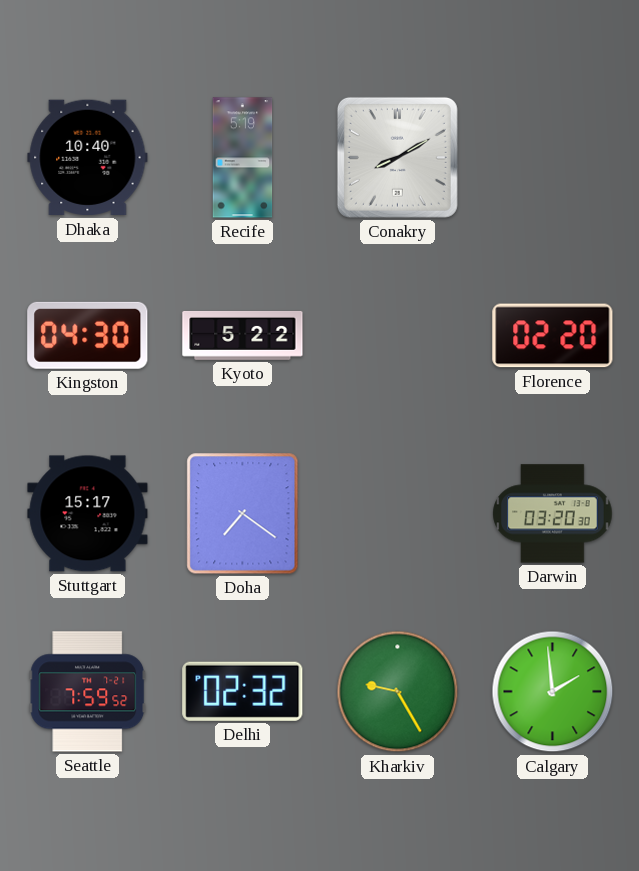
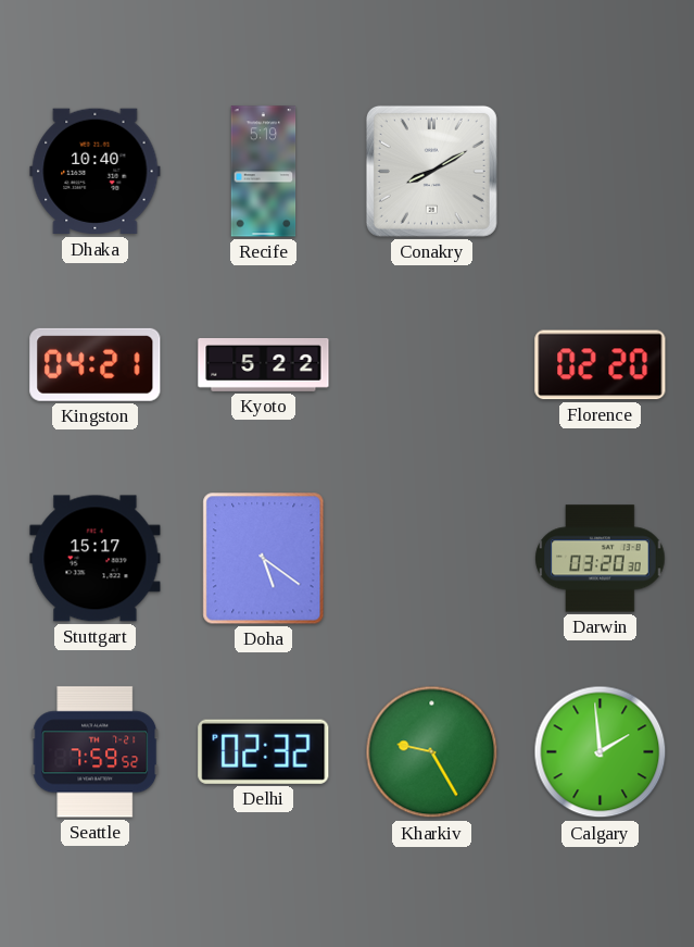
Kingston: 04:30 -> 04:21
Doha: 7:21 -> 5:21
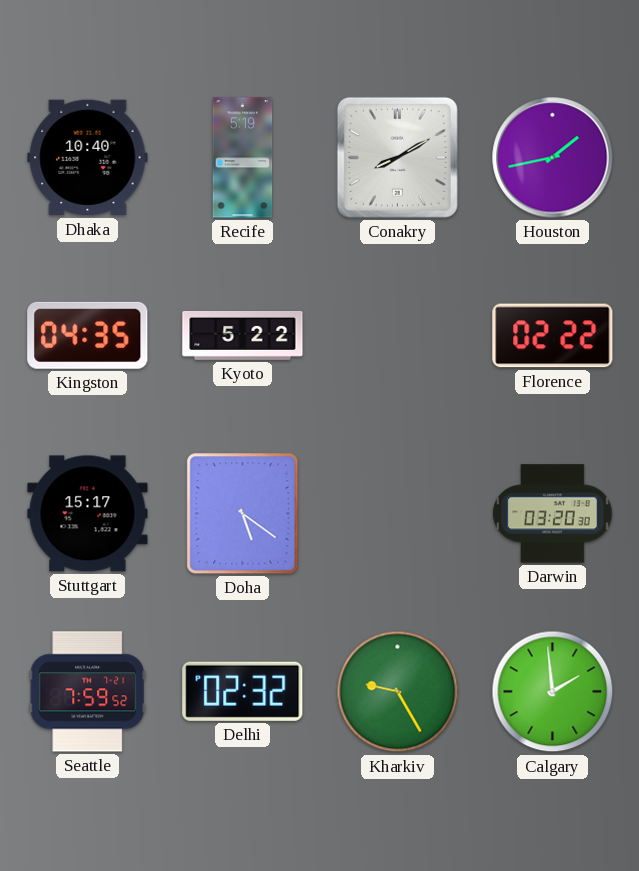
Houston: none -> 1:43
Kingston: 04:21 -> 04:35
Florence: 02:20 -> 02:22
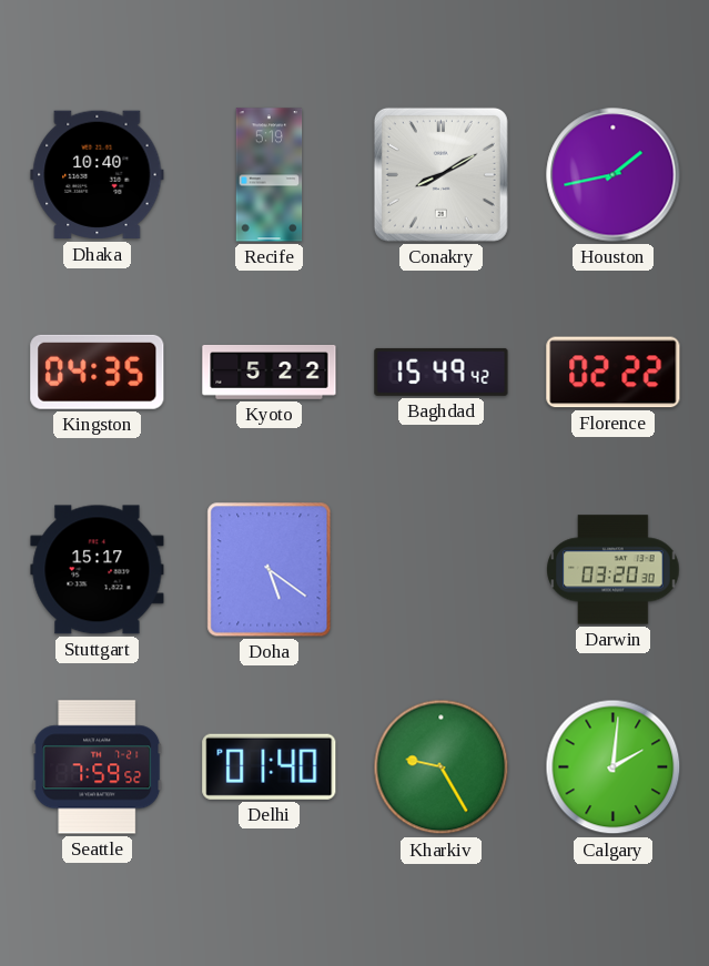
Baghdad: none -> 15:49
Delhi: 02:32 -> 01:40
Calgary: 1:59 -> 2:01
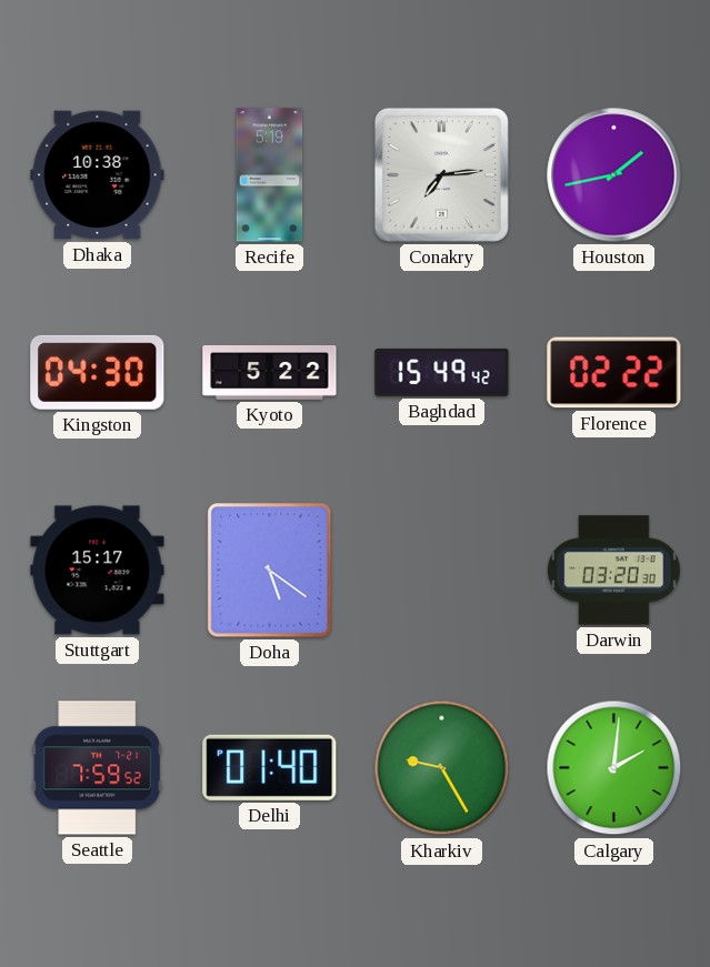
Dhaka: 10:40 -> 10:38
Conakry: 8:10 -> 7:14
Kingston: 04:35 -> 04:30
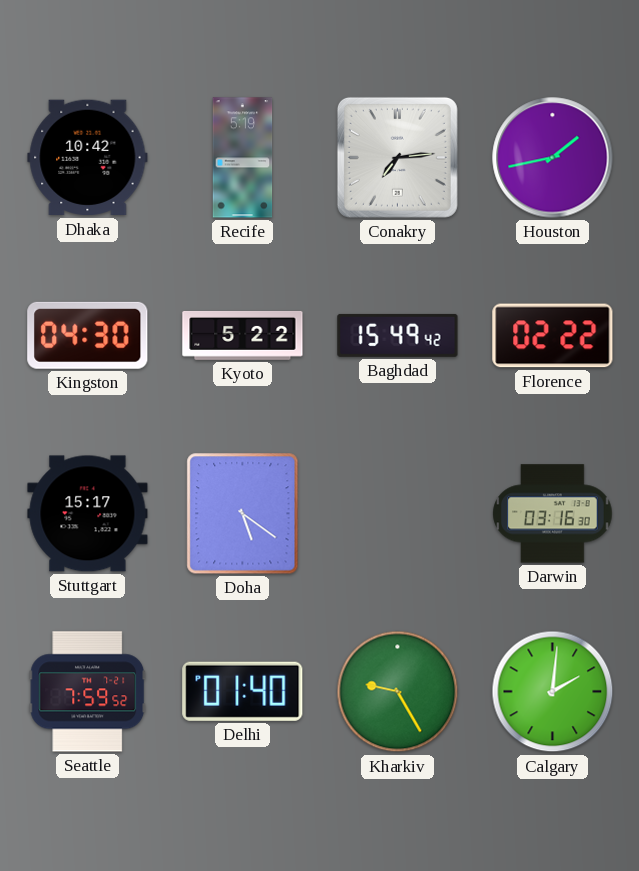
Dhaka: 10:38 -> 10:42
Darwin: 03:20 -> 03:16
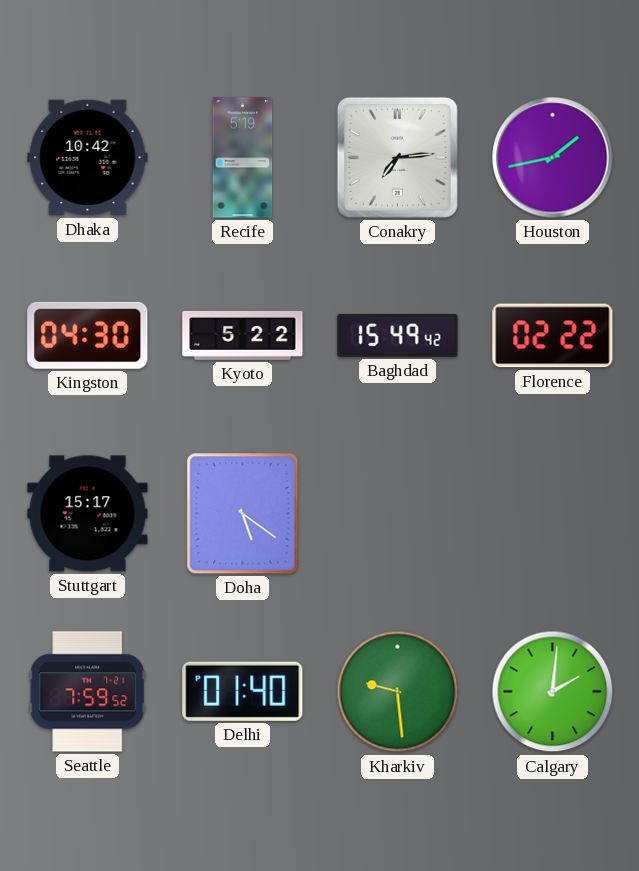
Darwin: 03:16 -> none
Kharkiv: 9:25 -> 9:29
